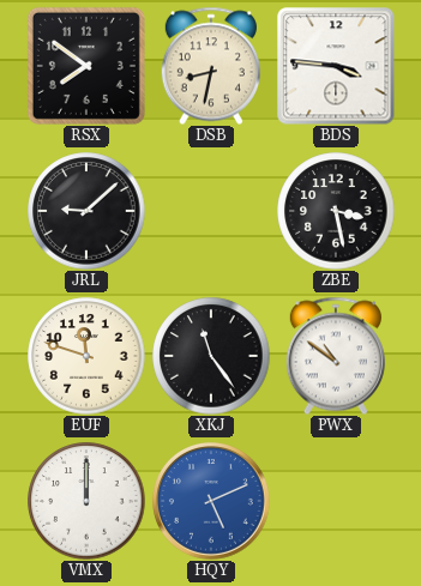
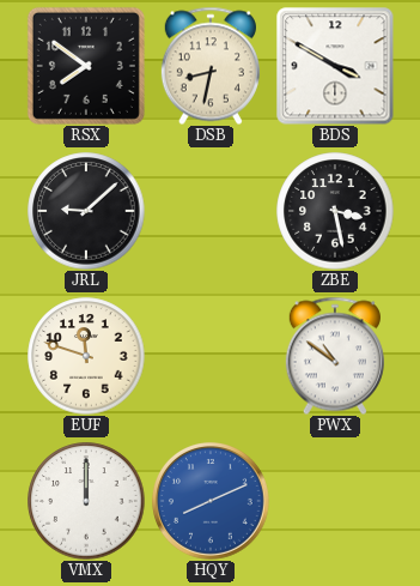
BDS: 3:46 -> 3:50
XKJ: 11:24 -> none
HQY: 5:11 -> 8:11
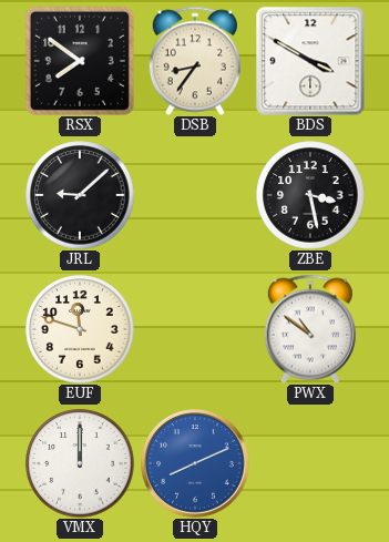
DSB: 8:32 -> 8:36
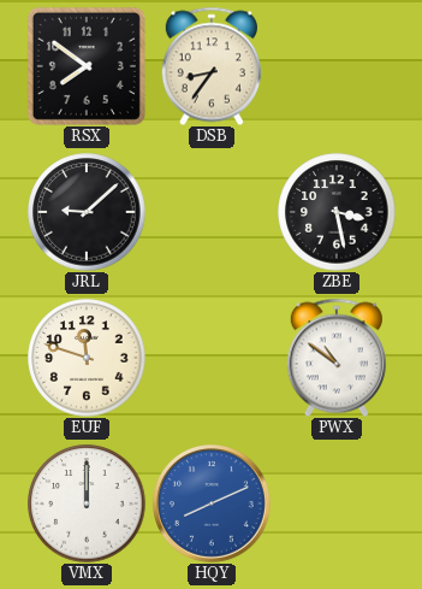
BDS: 3:50 -> none
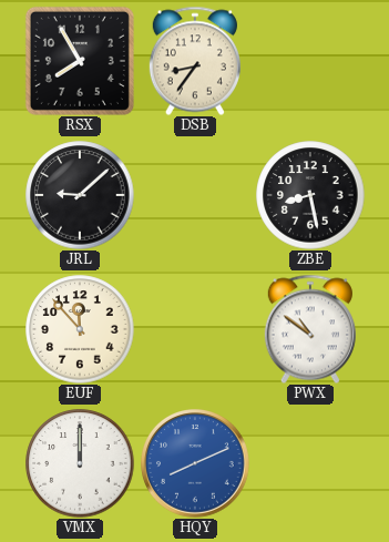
RSX: 7:51 -> 7:55
ZBE: 3:28 -> 8:28
EUF: 11:48 -> 11:53
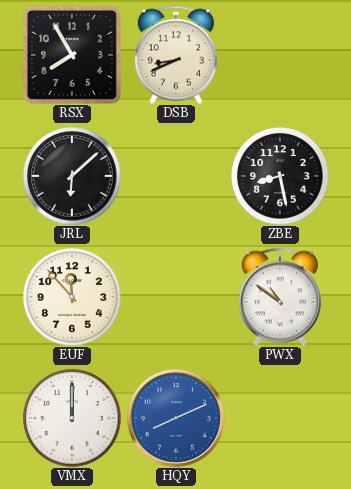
DSB: 8:36 -> 8:41
JRL: 9:08 -> 6:08
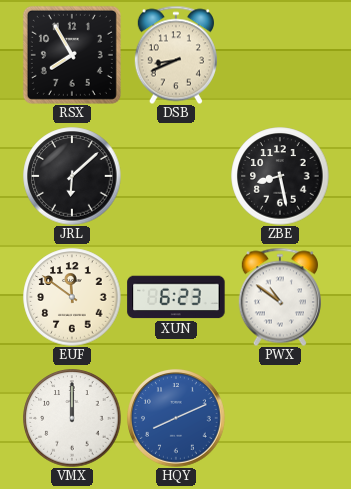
EUF: 11:53 -> 11:51
XUN: none -> 6:23
